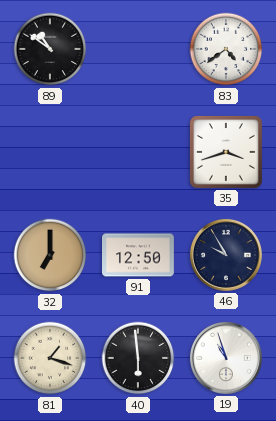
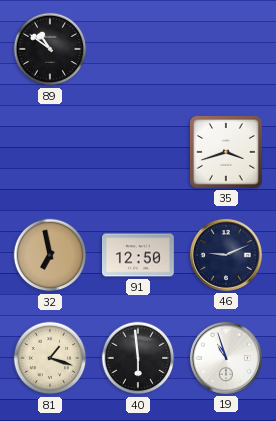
83: 4:39 -> none
32: 7:00 -> 6:58
46: 9:55 -> 9:11
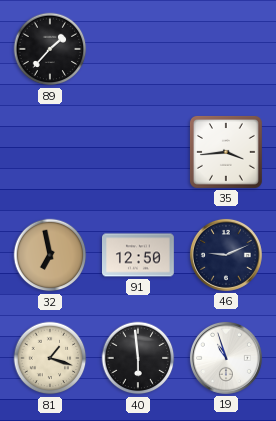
89: 10:51 -> 1:37
35: 3:42 -> 3:44
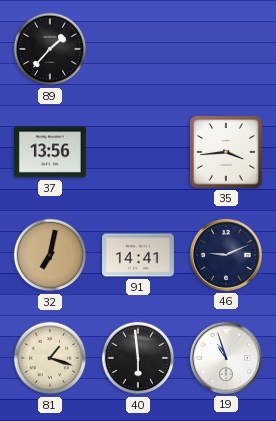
37: none -> 13:56
32: 6:58 -> 7:02
91: 12:50 -> 14:41
